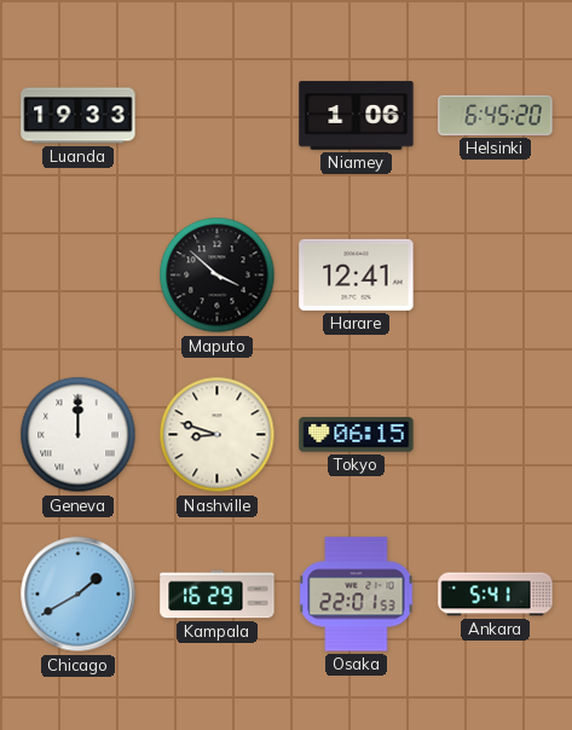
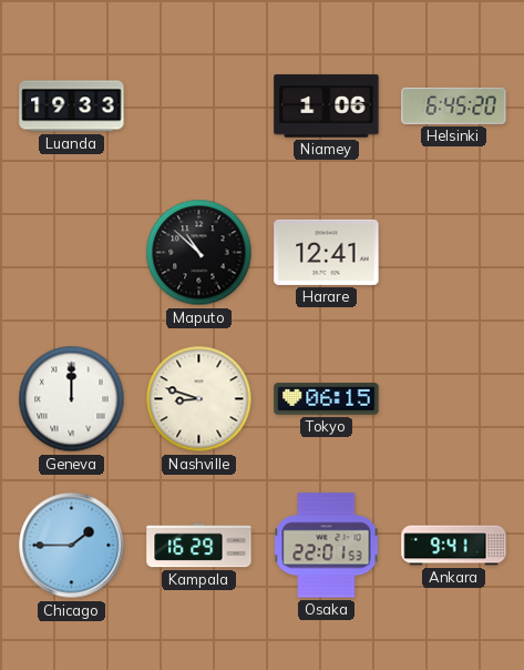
Maputo: 3:52 -> 10:52
Chicago: 1:40 -> 1:45
Ankara: 5:41 -> 9:41
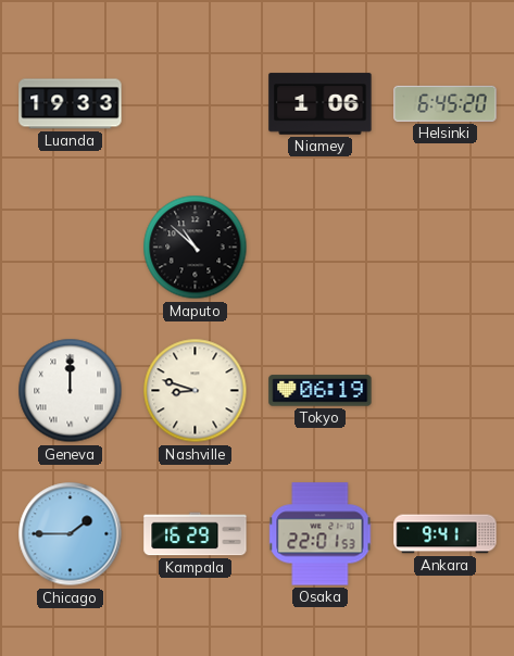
Harare: 12:41 -> none
Tokyo: 06:15 -> 06:19
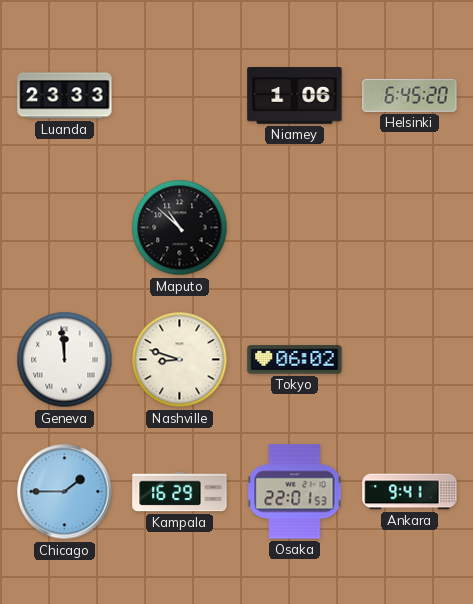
Luanda: 19:33 -> 23:33
Geneva: 12:00 -> 11:59
Tokyo: 06:19 -> 06:02
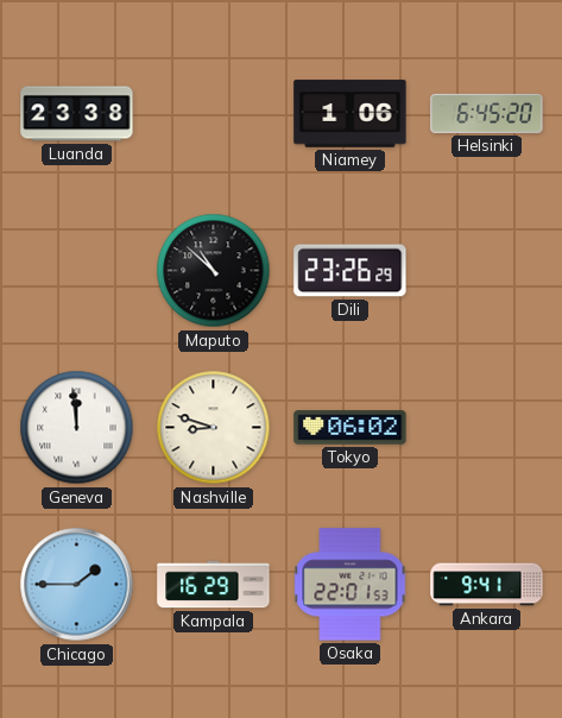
Luanda: 23:33 -> 23:38
Dili: none -> 23:26
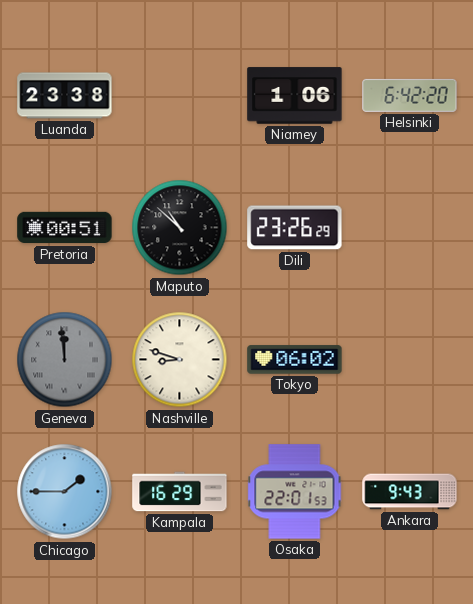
Helsinki: 6:45 -> 6:42
Pretoria: none -> 00:51
Geneva dial: white -> grey
Ankara: 9:41 -> 9:43
